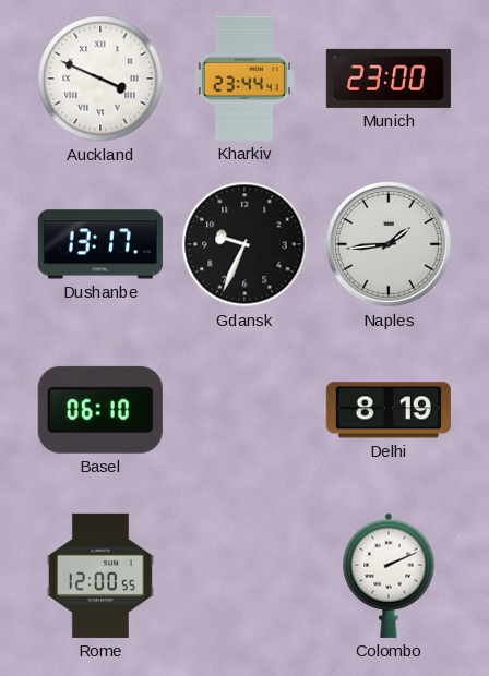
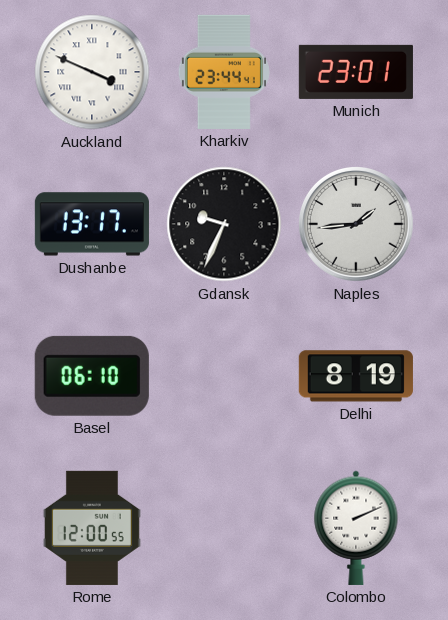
Munich: 23:00 -> 23:01
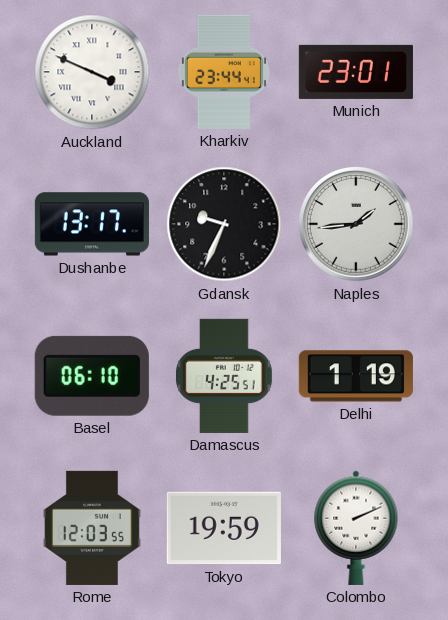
Damascus: none -> 4:25
Delhi: 8:19 -> 1:19
Rome: 12:00 -> 12:03
Tokyo: none -> 19:59
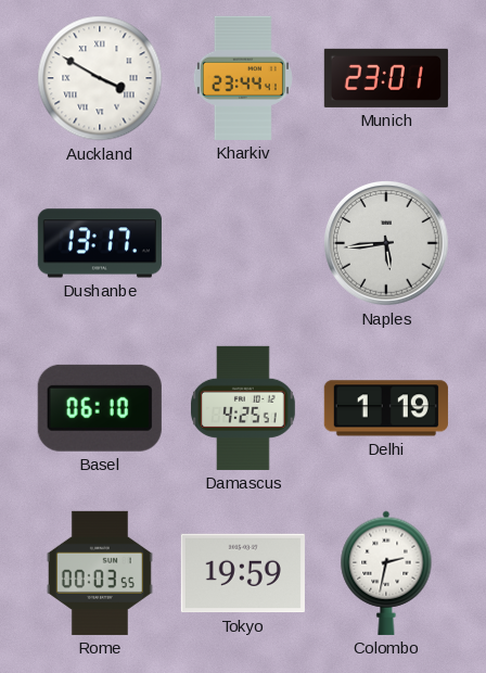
Auckland: 3:49 -> 3:50
Gdansk: 9:34 -> none
Naples: 1:44 -> 5:44
Rome: 12:03 -> 00:03
Colombo: 2:11 -> 2:32
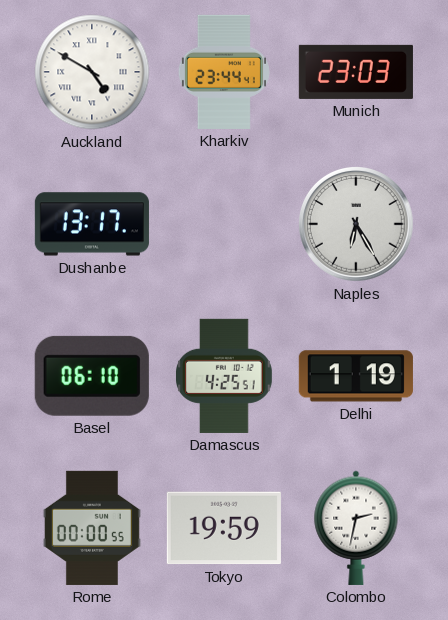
Auckland: 3:50 -> 4:50
Munich: 23:01 -> 23:03
Naples: 5:44 -> 6:25
Rome: 00:03 -> 00:00
